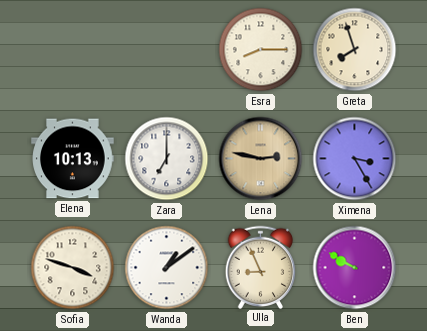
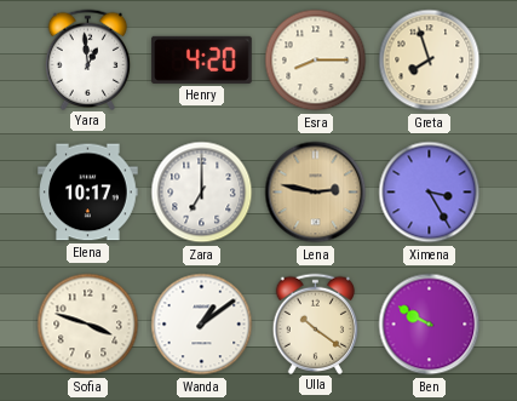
Yara: none -> 12:59
Henry: none -> 4:20
Elena: 10:13 -> 10:17
Ulla: 8:56 -> 10:21
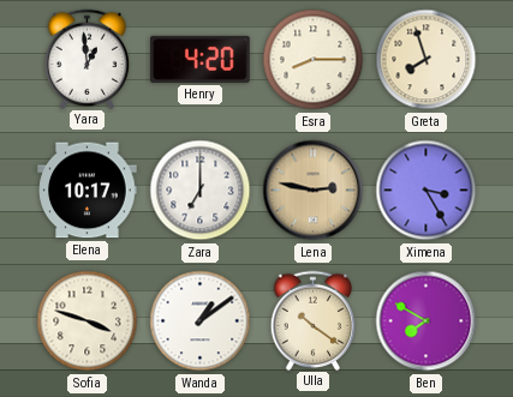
Ben: 9:50 -> 7:50
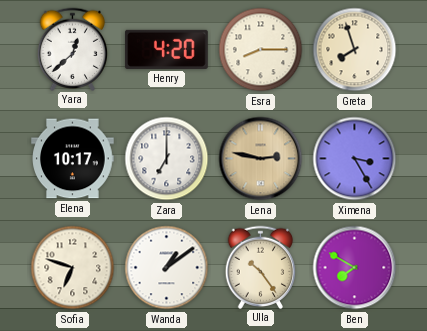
Yara: 12:59 -> 12:38
Sofia: 3:48 -> 6:48
Ulla: 10:21 -> 10:24
